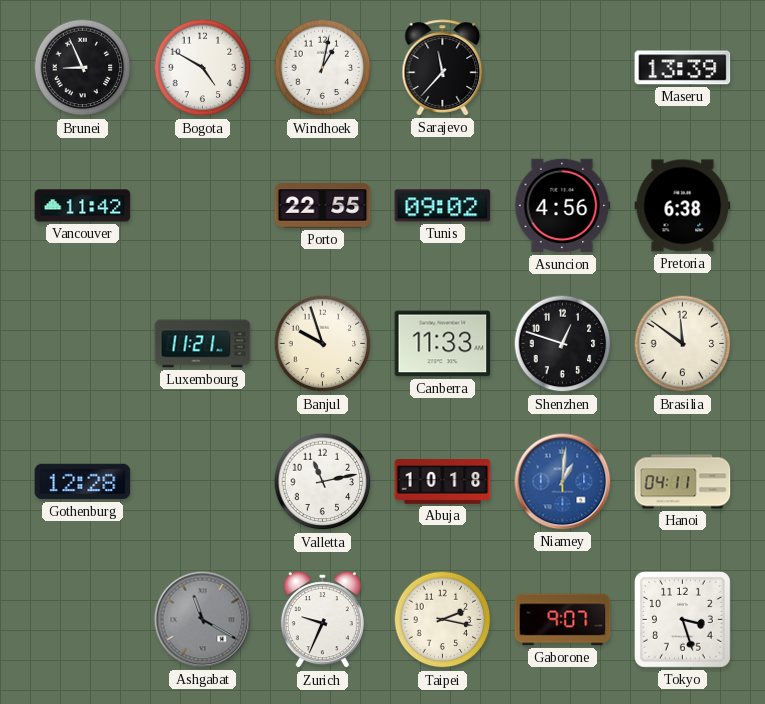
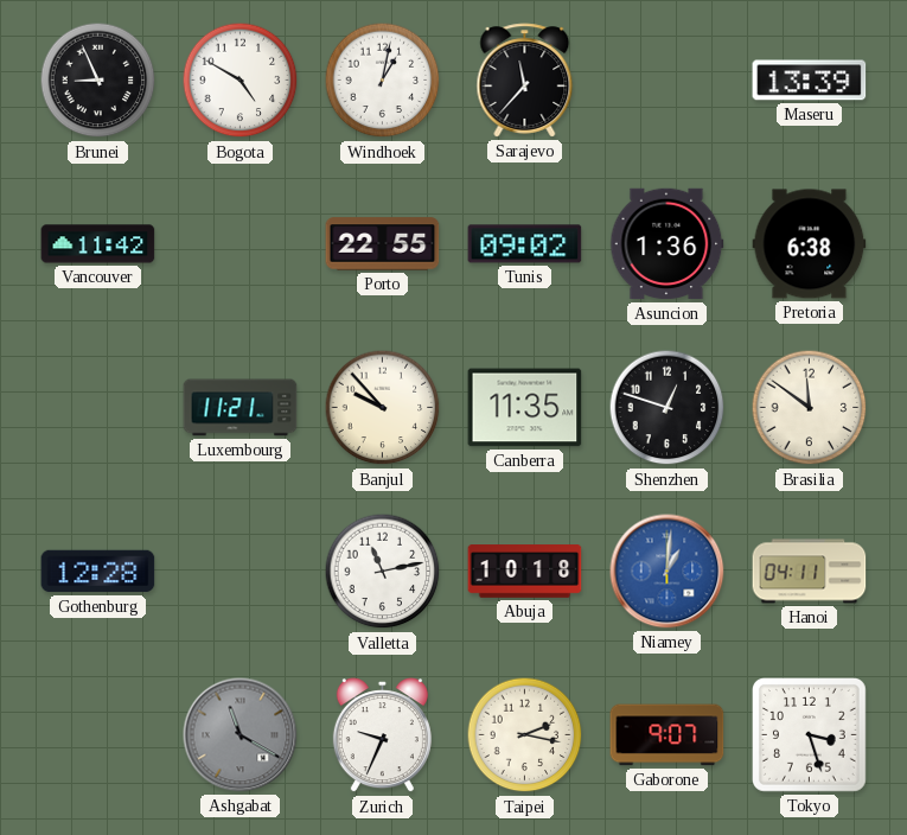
Asuncion: 4:56 -> 1:36
Banjul: 9:57 -> 9:53
Canberra: 11:33 -> 11:35
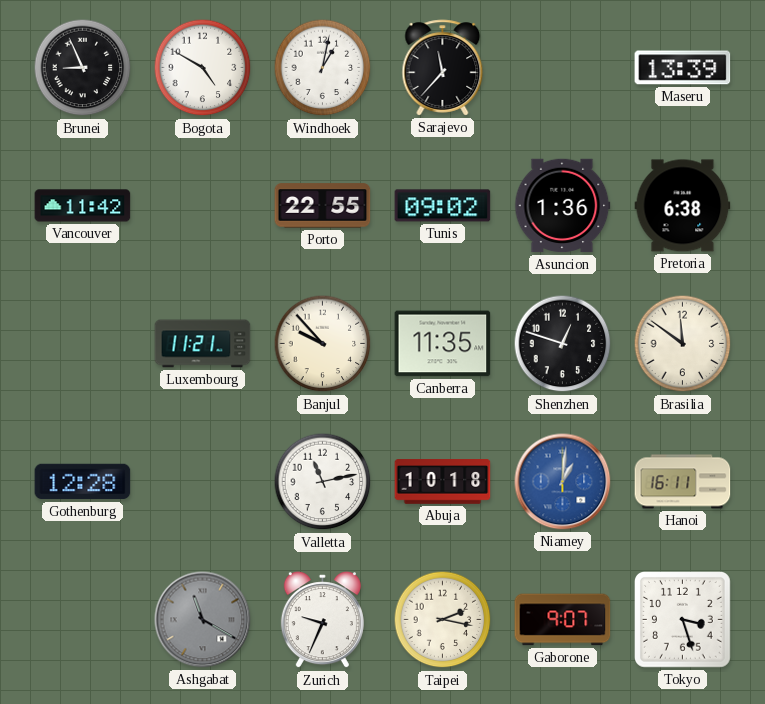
Hanoi: 04:11 -> 16:11
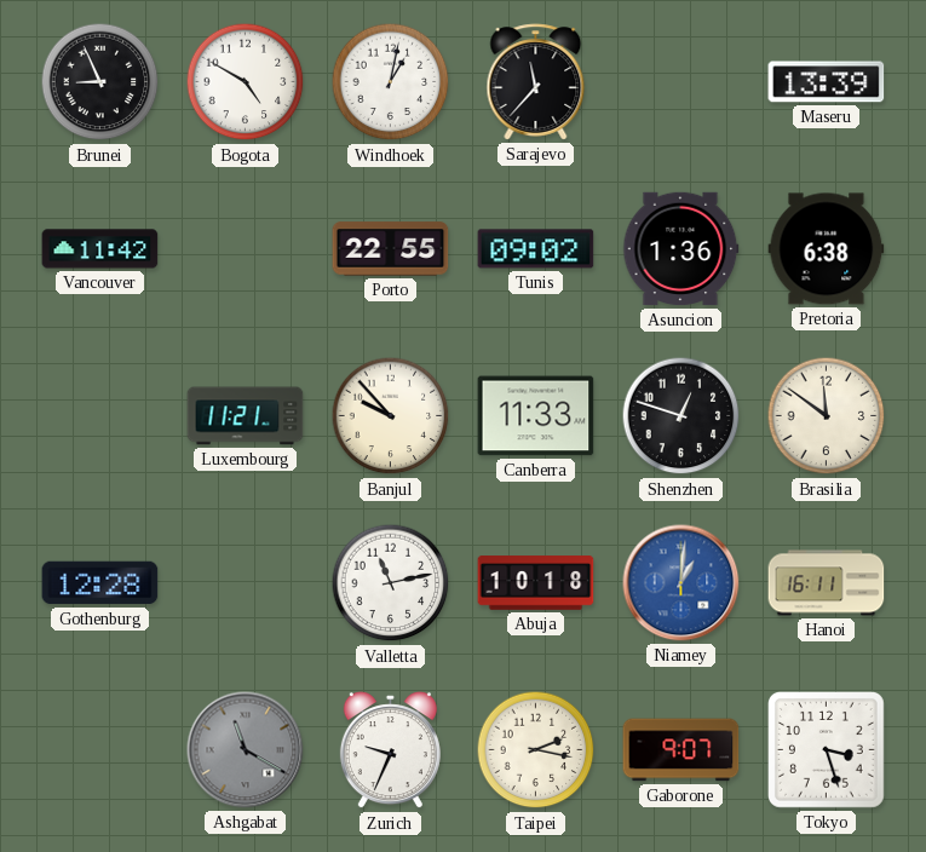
Canberra: 11:35 -> 11:33
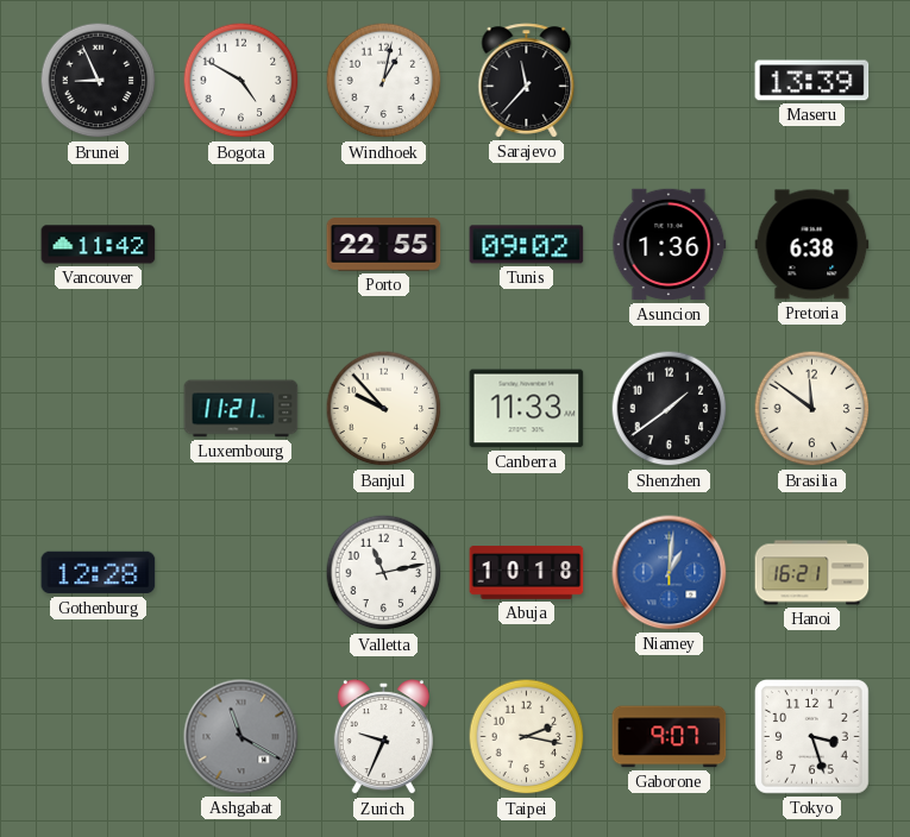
Shenzhen: 12:48 -> 1:39
Hanoi: 16:11 -> 16:21
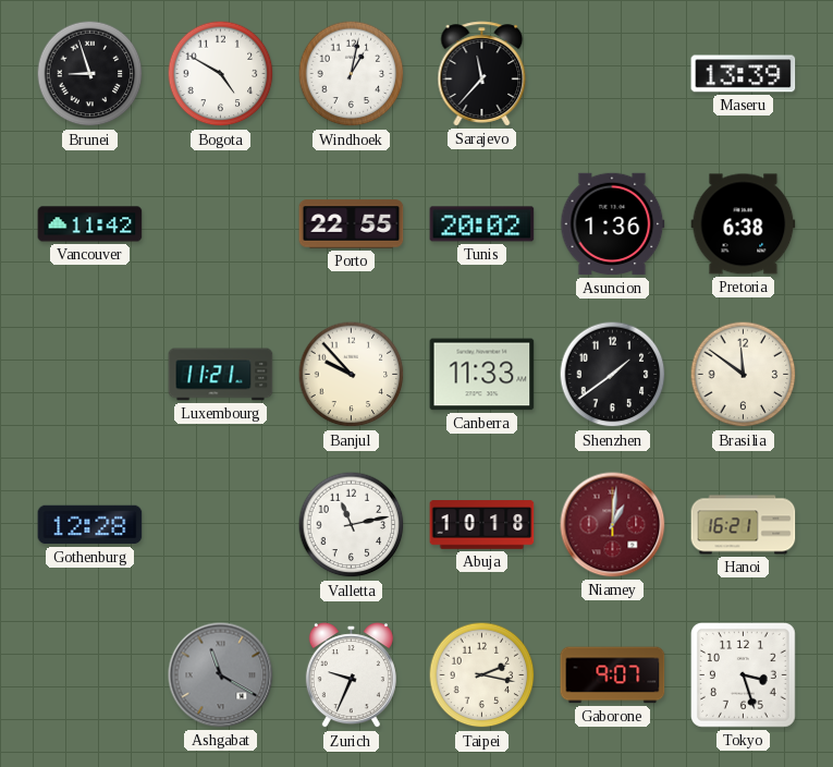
Brunei: 8:56 -> 8:57
Tunis: 09:02 -> 20:02
Niamey dial: blue -> burgundy
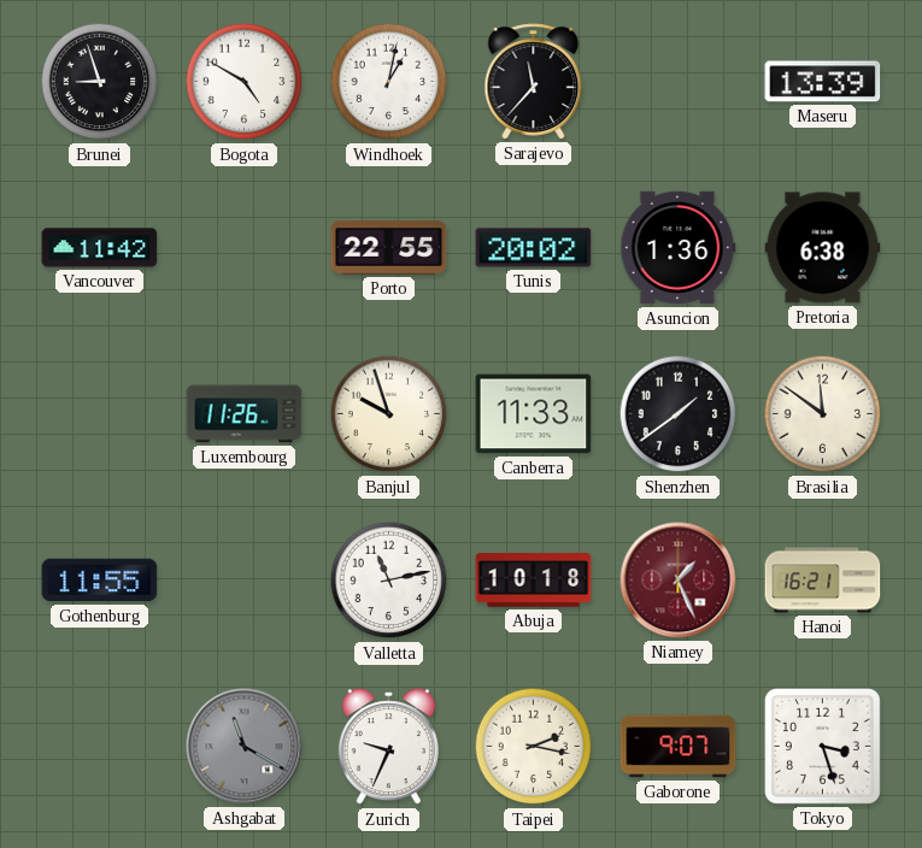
Luxembourg: 11:21 -> 11:26
Banjul: 9:53 -> 9:57
Gothenburg: 12:28 -> 11:55
Niamey: 1:01 -> 1:26
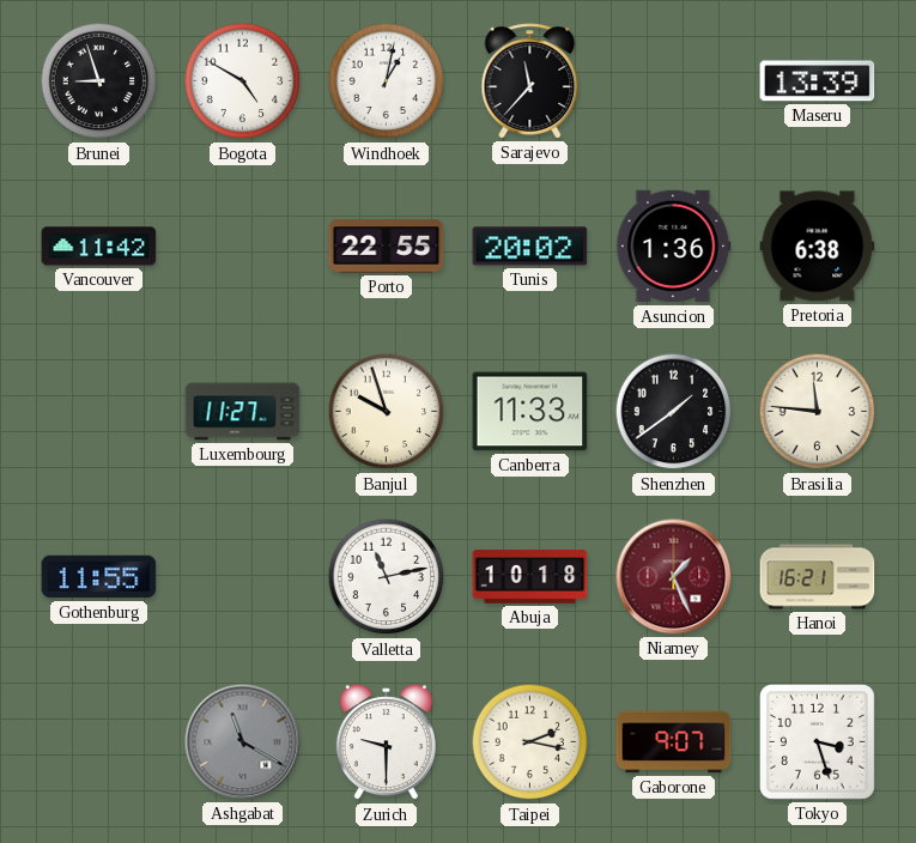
Luxembourg: 11:26 -> 11:27
Brasilia: 11:51 -> 11:46
Zurich: 9:34 -> 9:30
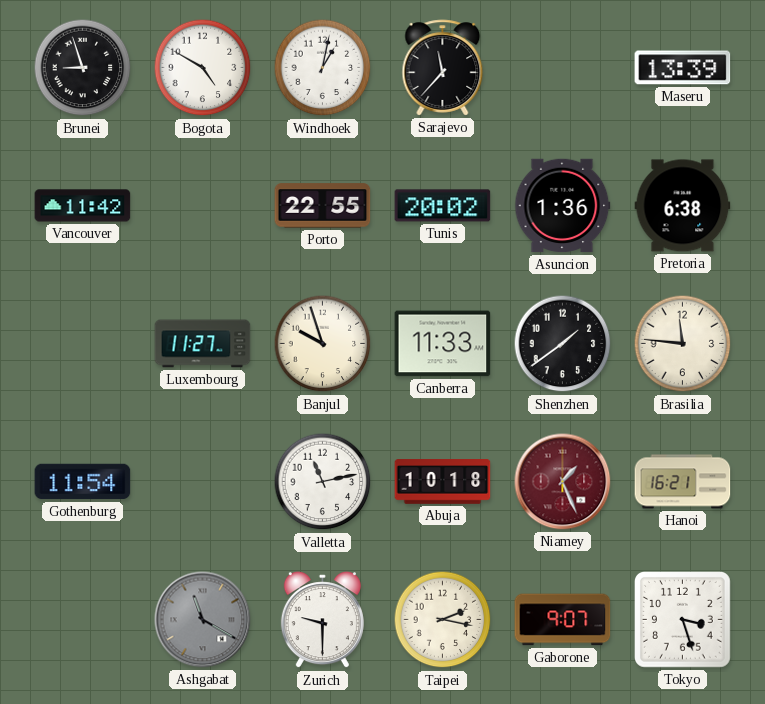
Gothenburg: 11:55 -> 11:54
